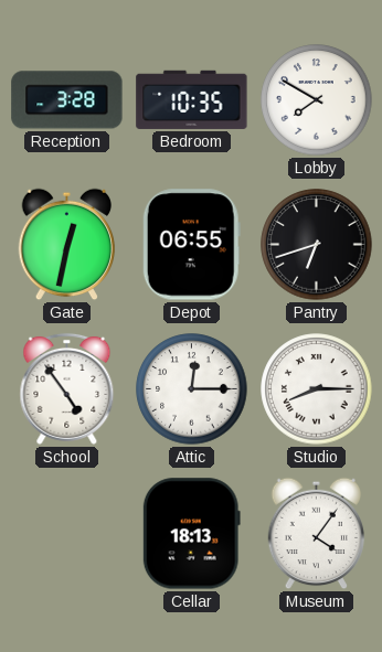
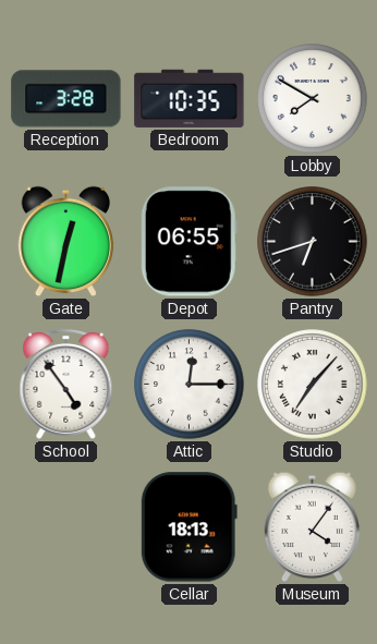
Studio: 8:15 -> 7:07
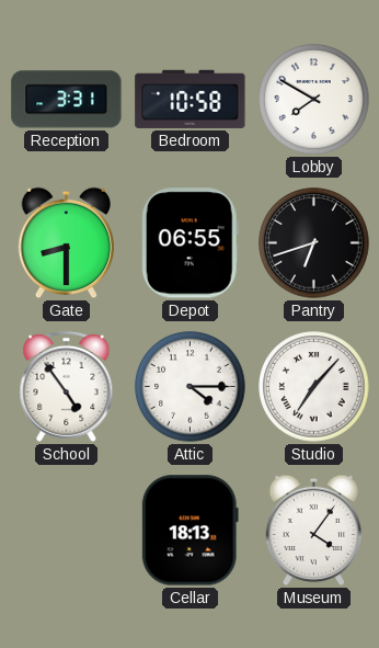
Reception: 3:28 -> 3:31
Bedroom: 10:35 -> 10:58
Gate: 12:32 -> 8:30
Attic: 12:15 -> 4:15
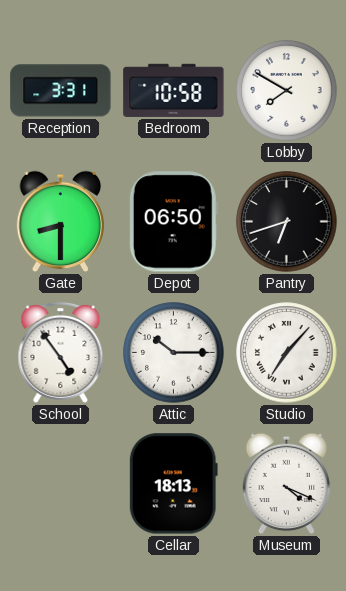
Depot: 06:55 -> 06:50
Attic: 4:15 -> 10:15
Museum: 4:06 -> 4:19
